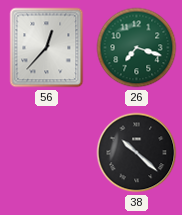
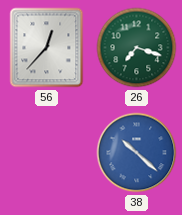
38 dial: black -> blue
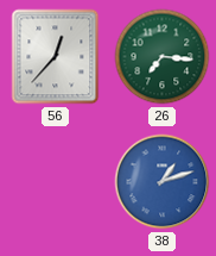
26: 7:18 -> 7:16
38: 10:22 -> 1:12
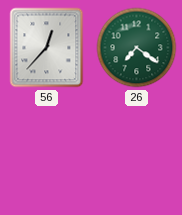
26: 7:16 -> 7:21
38: 1:12 -> none
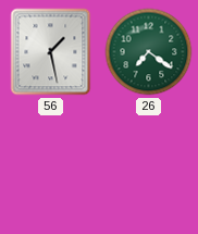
56: 12:37 -> 1:28
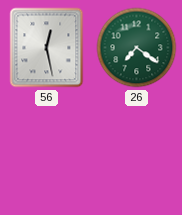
56: 1:28 -> 12:28
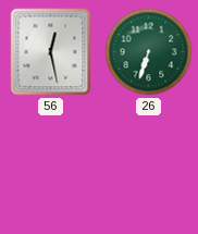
26: 7:21 -> 6:33
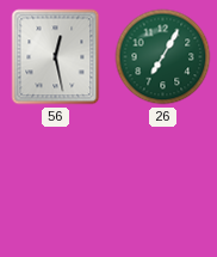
26: 6:33 -> 7:05
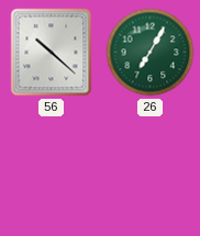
56: 12:28 -> 10:22
